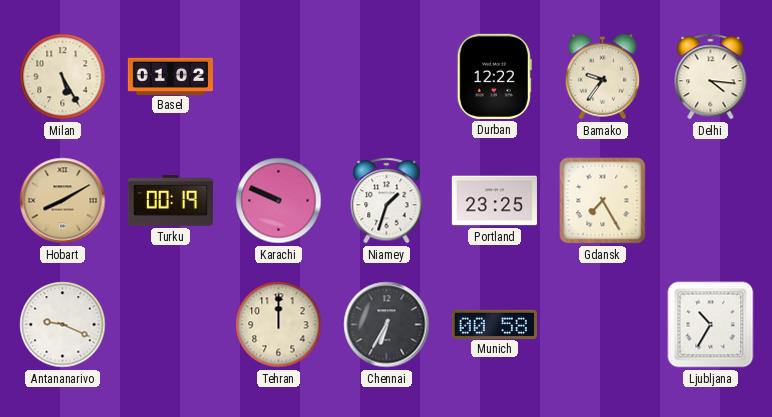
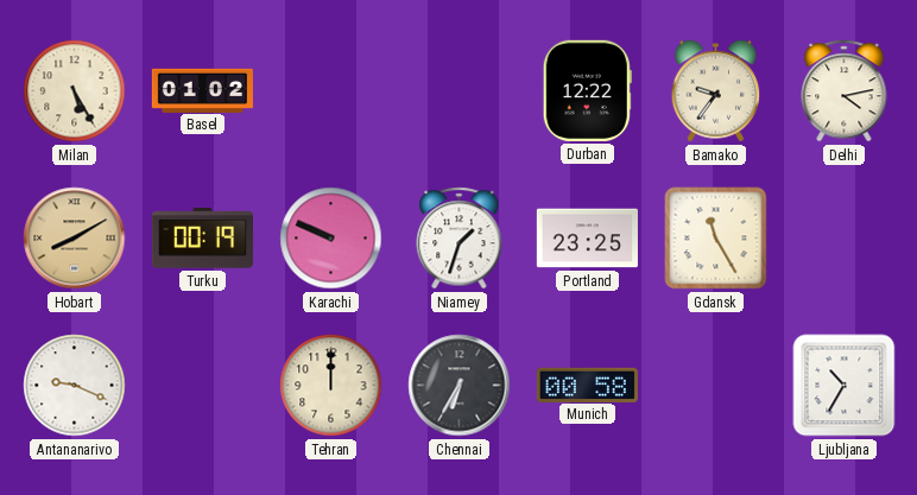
Delhi: 4:16 -> 4:13
Gdansk: 7:25 -> 11:25
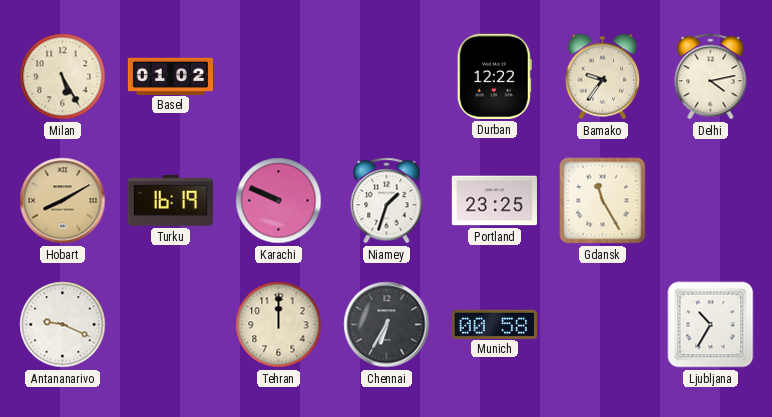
Turku: 00:19 -> 16:19
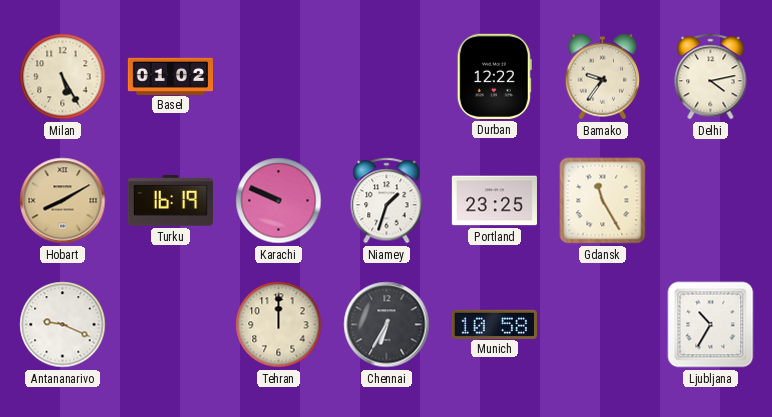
Munich: 00:58 -> 10:58
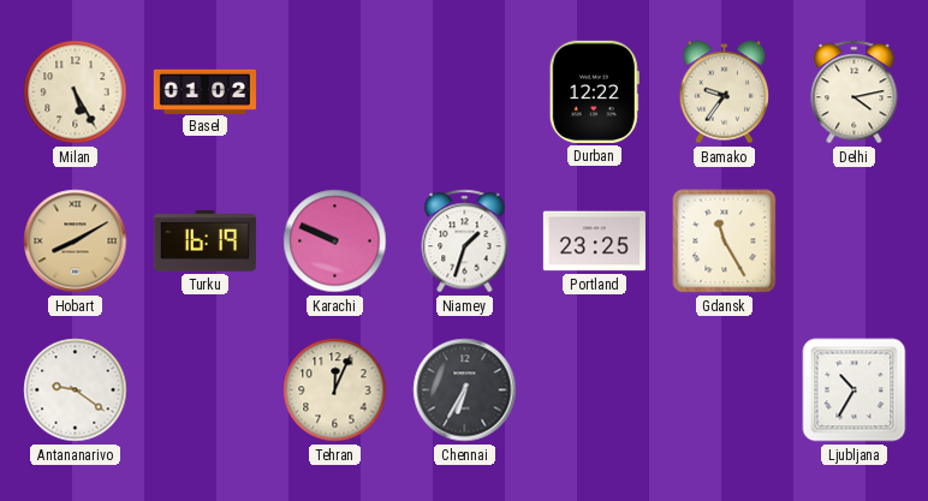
Antananarivo: 9:19 -> 9:21
Tehran: 12:00 -> 12:04
Munich: 10:58 -> none
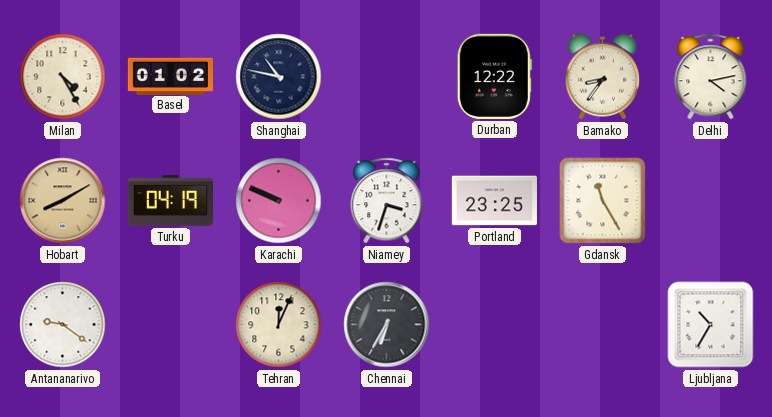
Milan: 5:25 -> 4:25
Shanghai: none -> 10:47
Bamako: 9:36 -> 8:36
Turku: 16:19 -> 04:19
Niamey: 1:33 -> 3:33
